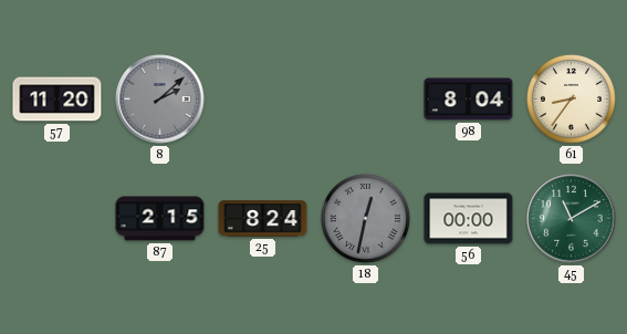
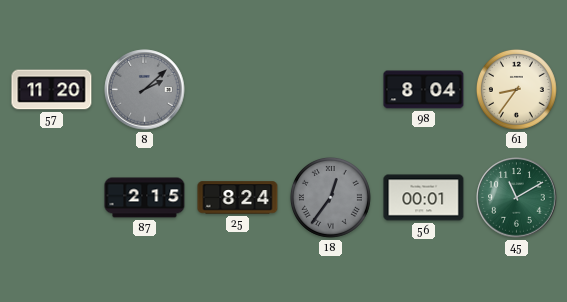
18: 12:32 -> 12:36
56: 00:00 -> 00:01
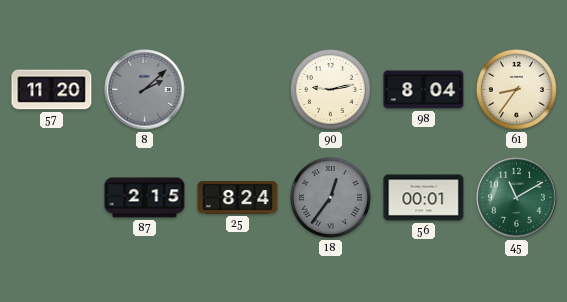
90: none -> 9:13
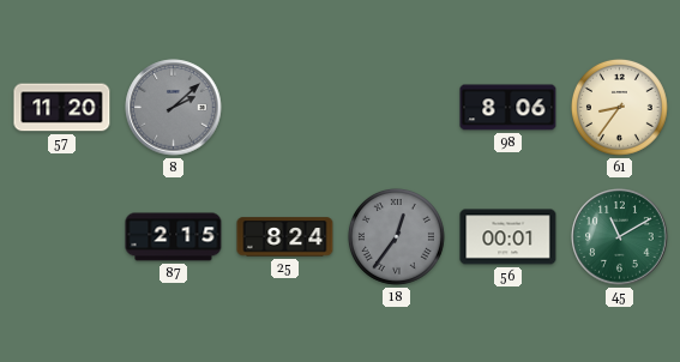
90: 9:13 -> none
98: 8:04 -> 8:06
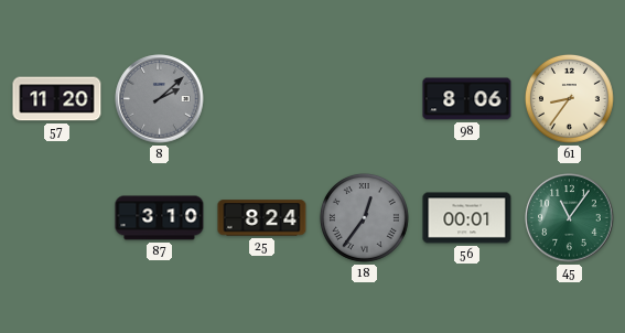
87: 2:15 -> 3:10
45: 11:10 -> 11:06
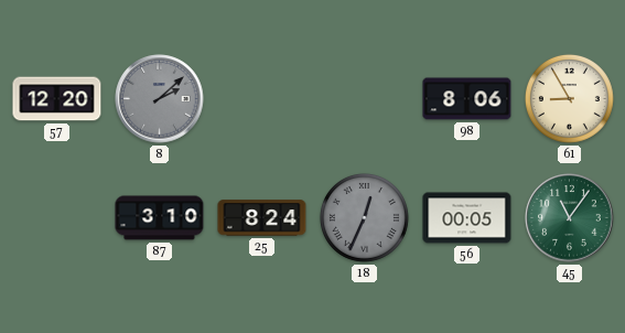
57: 11:20 -> 12:20
61: 8:36 -> 8:55
18: 12:36 -> 12:34
56: 00:01 -> 00:05
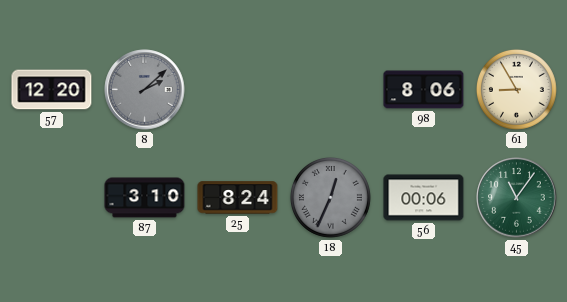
56: 00:05 -> 00:06
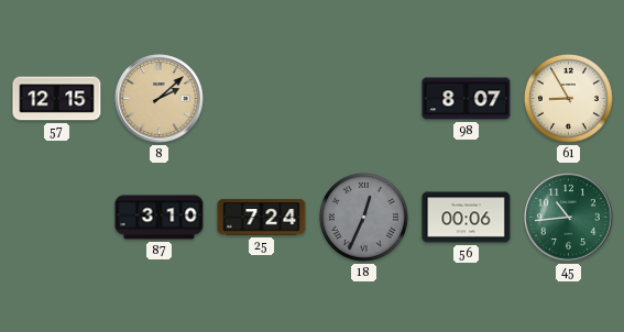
57: 12:20 -> 12:15
8 dial: grey -> champagne
98: 8:06 -> 8:07
25: 8:24 -> 7:24
45: 11:06 -> 10:44
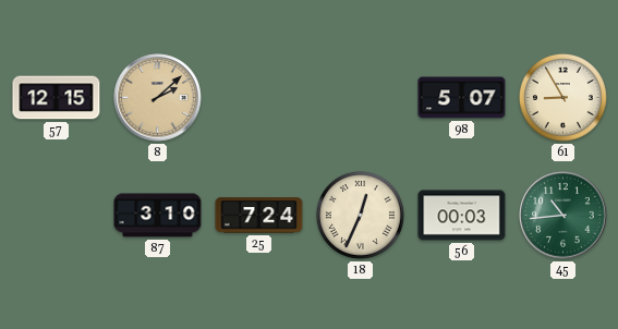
98: 8:07 -> 5:07
18 dial: grey -> cream
56: 00:06 -> 00:03
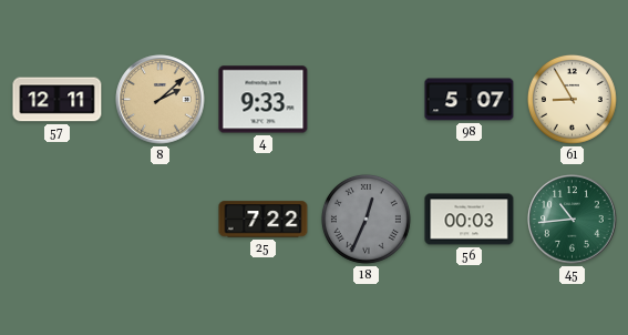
57: 12:15 -> 12:11
4: none -> 9:33
87: 3:10 -> none
25: 7:24 -> 7:22
18 dial: cream -> grey
